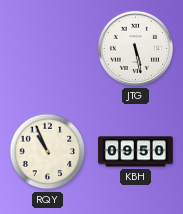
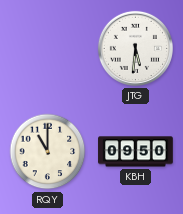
JTG: 5:28 -> 5:31
RQY: 10:56 -> 11:00
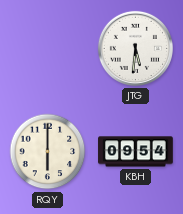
RQY: 11:00 -> 6:00
KBH: 09:50 -> 09:54
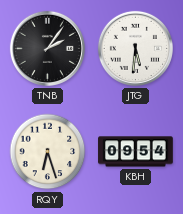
TNB: none -> 2:06
RQY: 6:00 -> 6:27
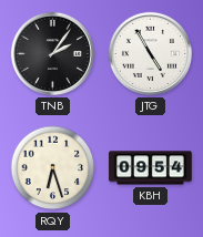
JTG: 5:31 -> 4:55
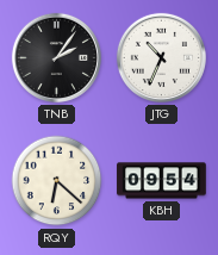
JTG: 4:55 -> 10:34
RQY: 6:27 -> 6:22
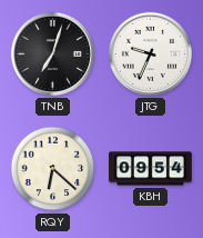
TNB: 2:06 -> 7:03
JTG: 10:34 -> 9:34
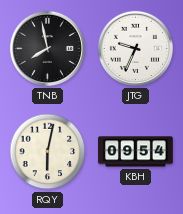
TNB: 7:03 -> 7:58
RQY: 6:22 -> 6:02
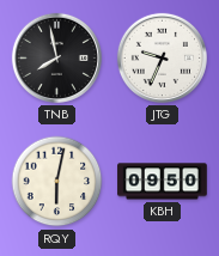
KBH: 09:54 -> 09:50
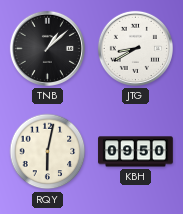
TNB: 7:58 -> 1:08
JTG: 9:34 -> 8:40
